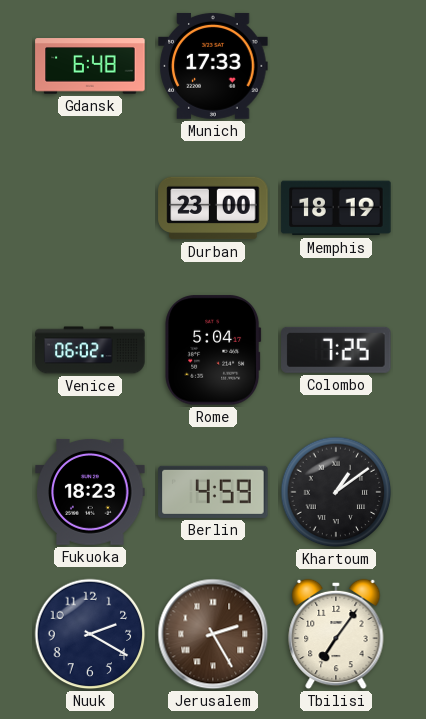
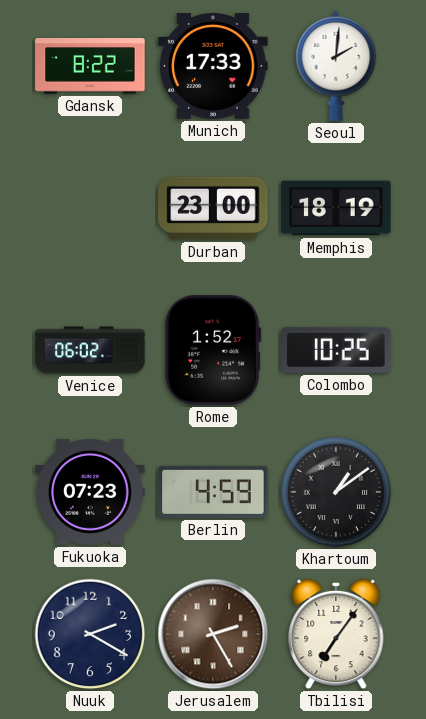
Gdansk: 6:48 -> 8:22
Seoul: none -> 2:01
Rome: 5:04 -> 1:52
Colombo: 7:25 -> 10:25
Fukuoka: 18:23 -> 07:23
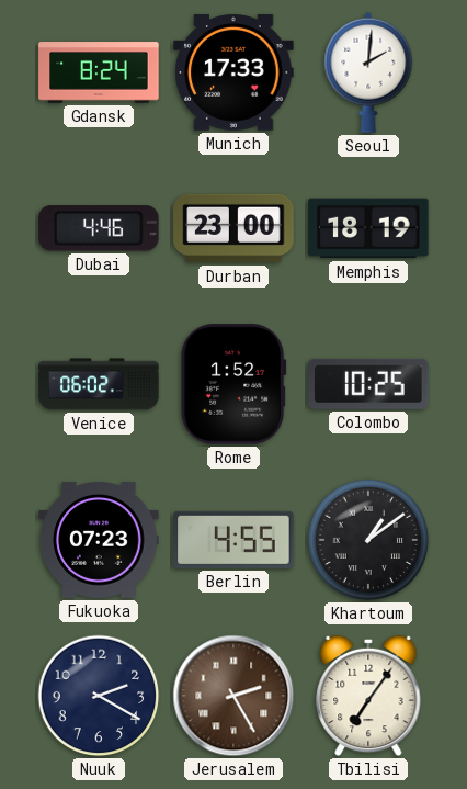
Gdansk: 8:22 -> 8:24
Dubai: none -> 4:46
Berlin: 4:59 -> 4:55
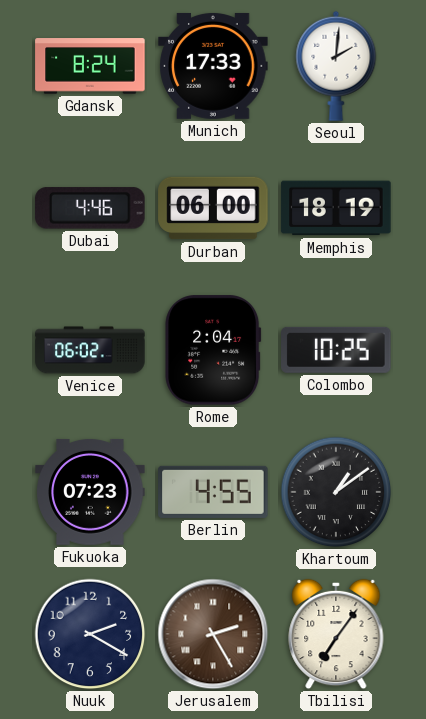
Durban: 23:00 -> 06:00
Rome: 1:52 -> 2:04
